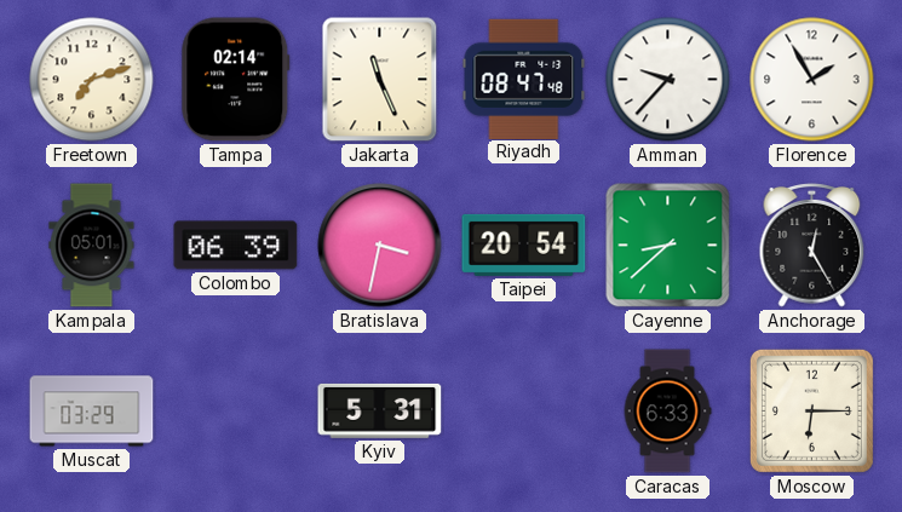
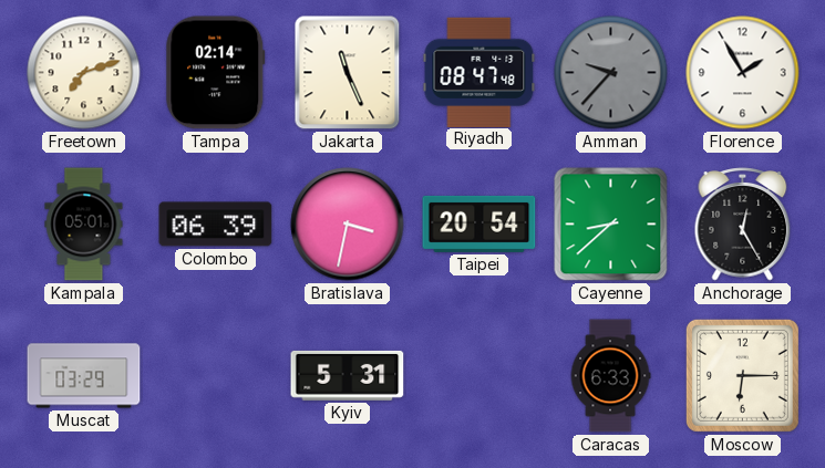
Amman dial: white -> grey
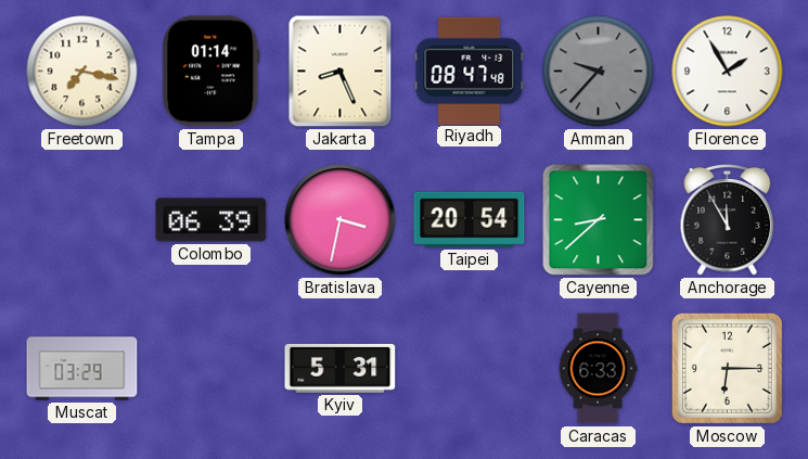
Freetown: 7:12 -> 7:17
Tampa: 02:14 -> 01:14
Jakarta: 11:26 -> 8:26
Kampala: 05:01 -> none
Anchorage: 12:25 -> 11:55
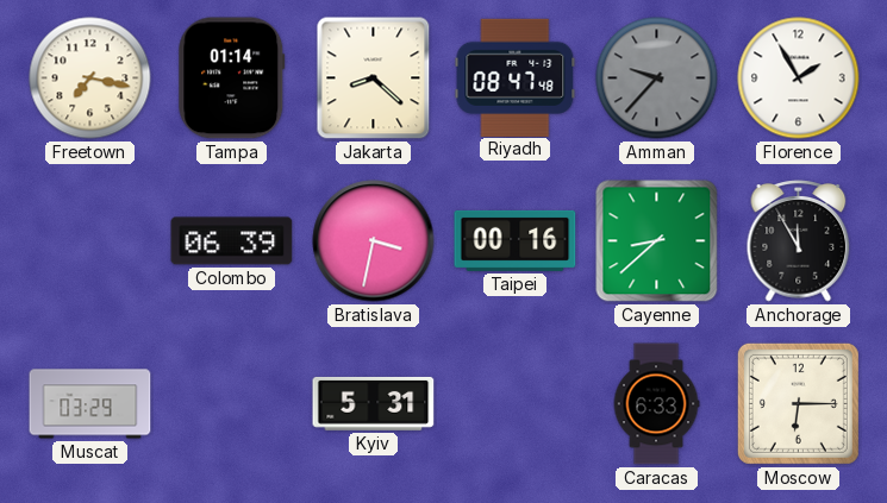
Jakarta: 8:26 -> 8:22
Taipei: 20:54 -> 00:16
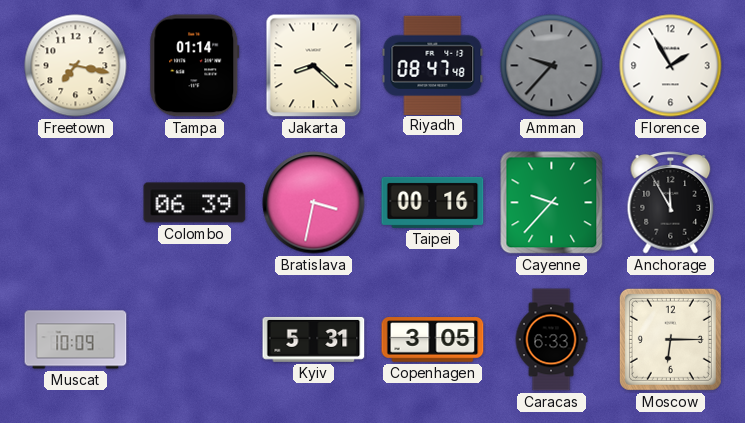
Cayenne: 8:38 -> 9:37
Muscat: 03:29 -> 10:09
Copenhagen: none -> 3:05
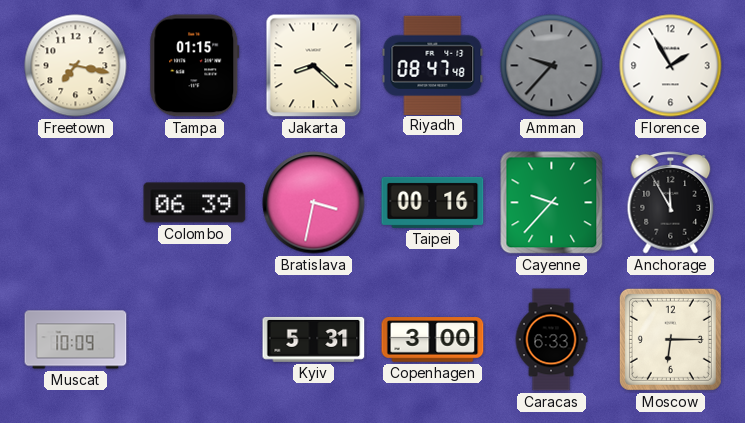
Tampa: 01:14 -> 01:15
Copenhagen: 3:05 -> 3:00
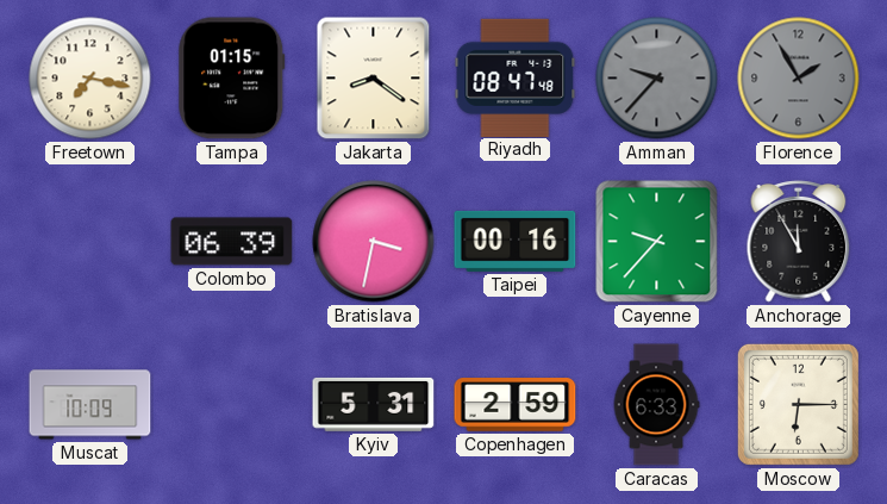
Jakarta: 8:22 -> 8:21
Florence dial: white -> grey
Copenhagen: 3:00 -> 2:59
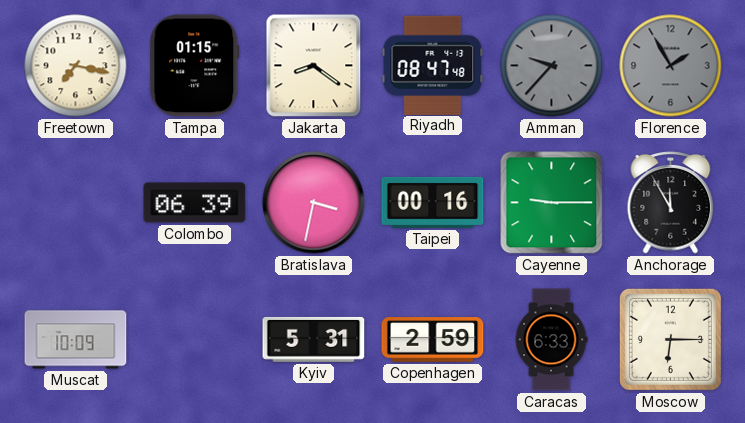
Cayenne: 9:37 -> 9:15
